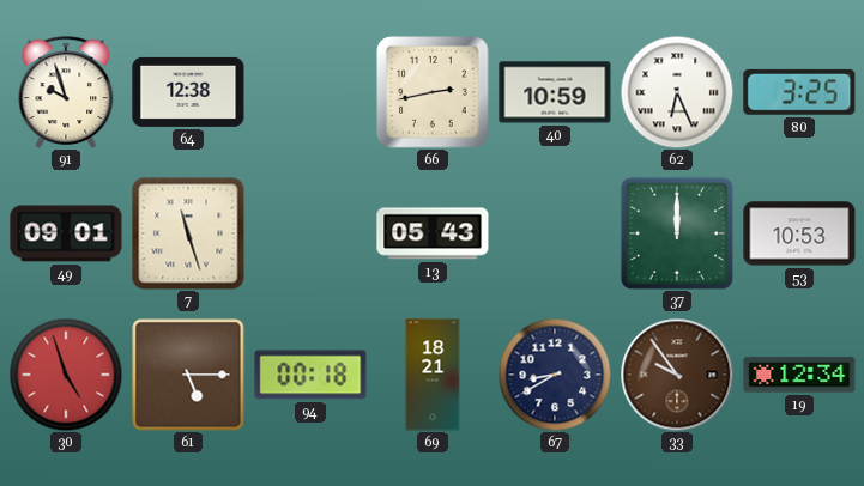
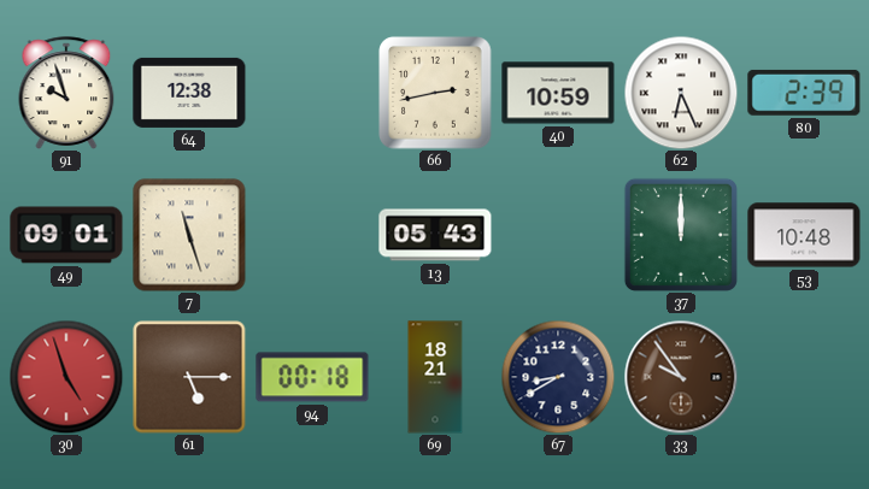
80: 3:25 -> 2:39
53: 10:53 -> 10:48
19: 12:34 -> none
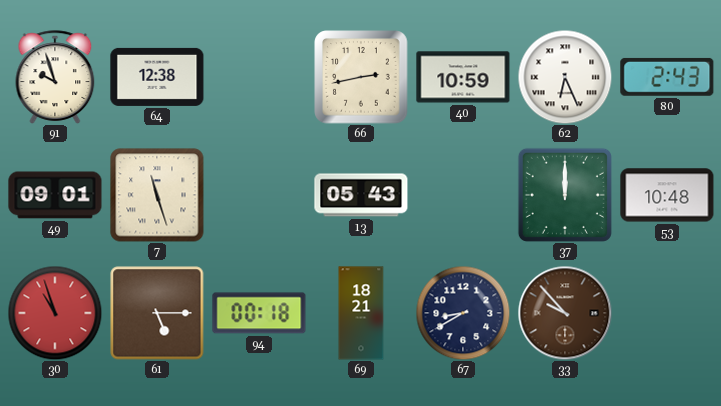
80: 2:39 -> 2:43
30: 4:57 -> 10:57
33: 9:54 -> 9:53
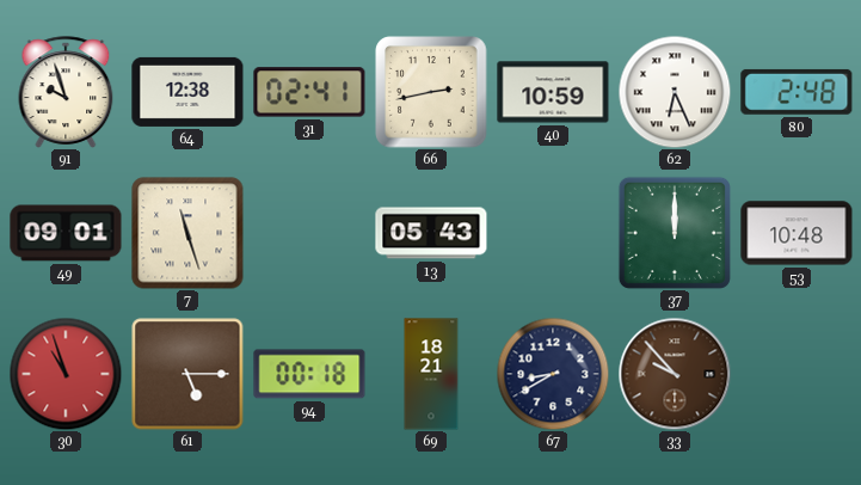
31: none -> 02:41
80: 2:43 -> 2:48
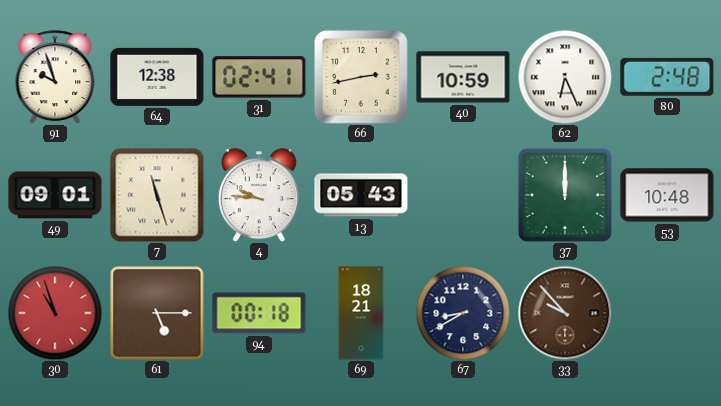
4: none -> 9:46
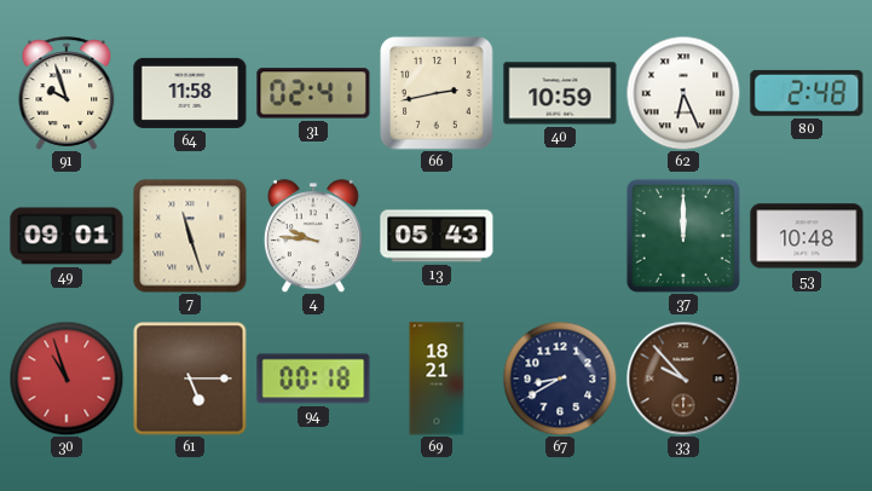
64: 12:38 -> 11:58
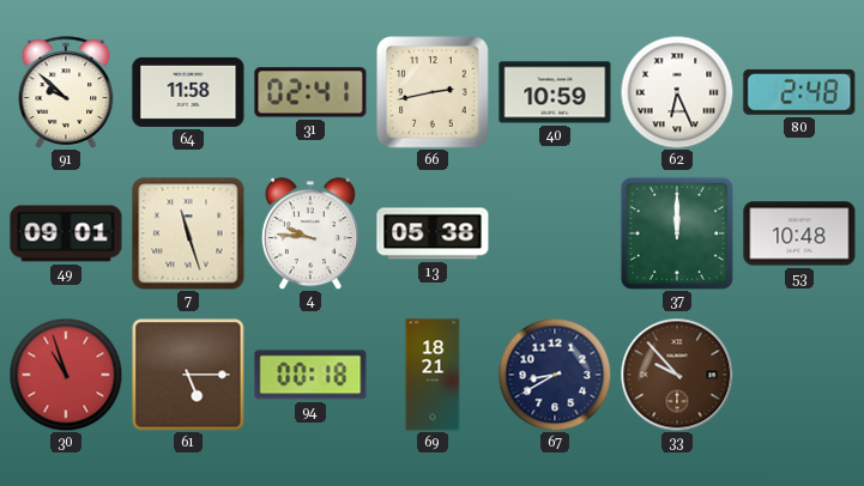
91: 9:57 -> 9:52
13: 05:43 -> 05:38
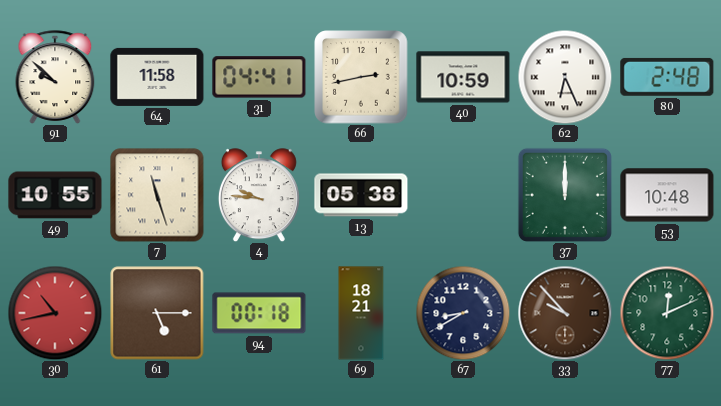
31: 02:41 -> 04:41
49: 09:01 -> 10:55
30: 10:57 -> 10:43
77: none -> 12:11
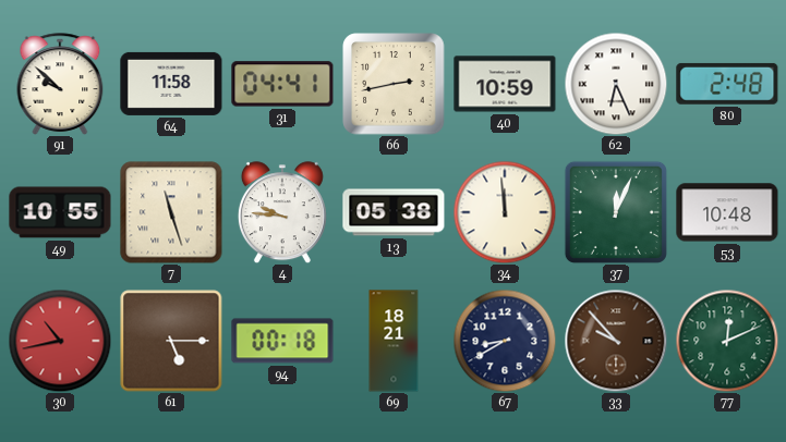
34: none -> 11:59
37: 12:00 -> 12:04
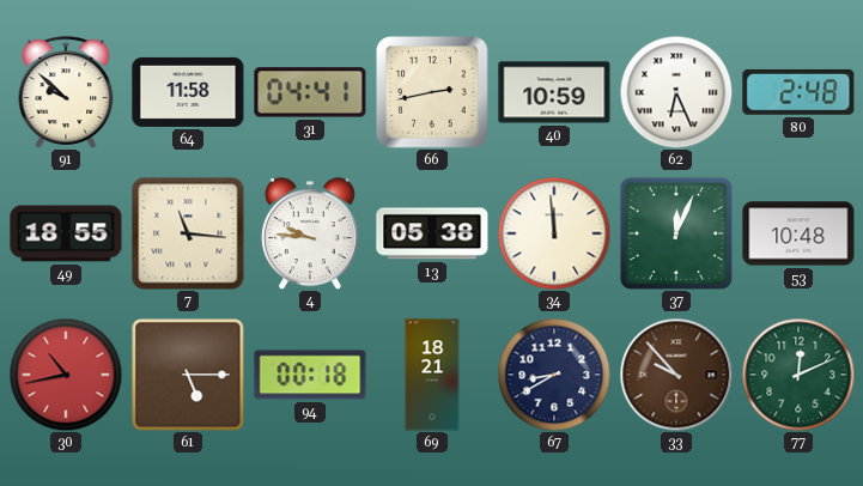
49: 10:55 -> 18:55
7: 11:27 -> 11:16
